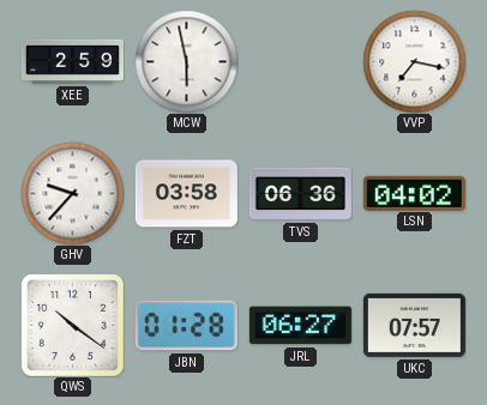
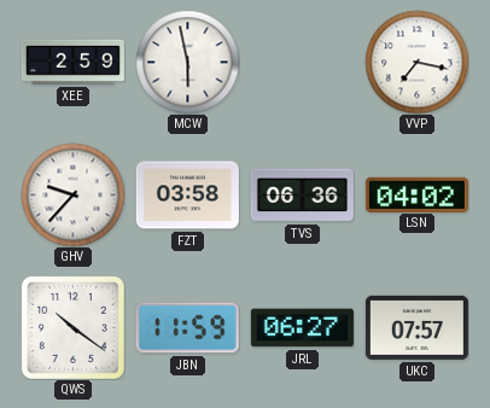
JBN: 01:28 -> 11:59
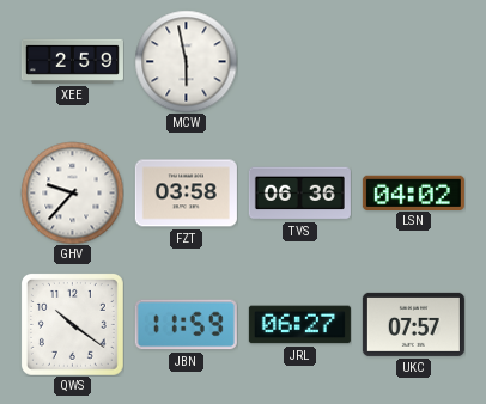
VVP: 7:17 -> none
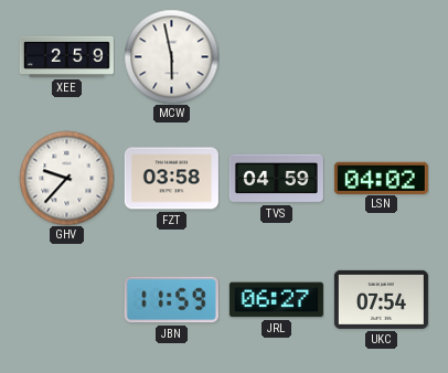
TVS: 06:36 -> 04:59
QWS: 10:21 -> none
UKC: 07:57 -> 07:54
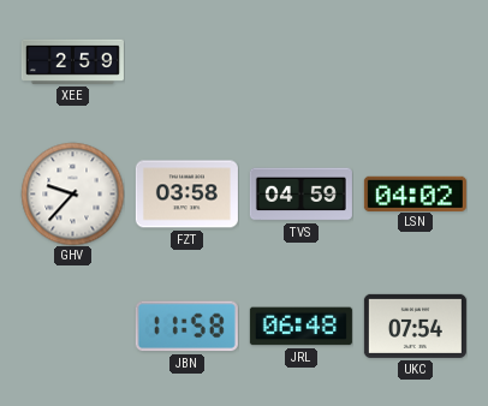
MCW: 5:58 -> none
JBN: 11:59 -> 11:58
JRL: 06:27 -> 06:48
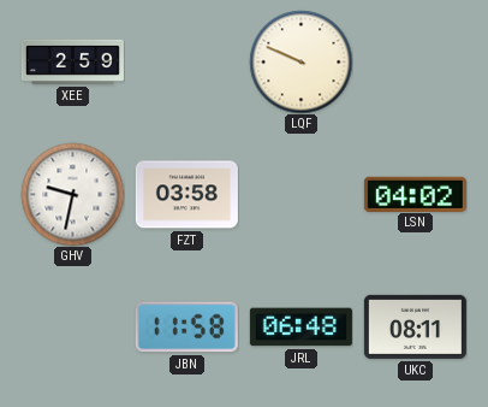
LQF: none -> 9:49
GHV: 9:37 -> 9:32
TVS: 04:59 -> none
UKC: 07:54 -> 08:11
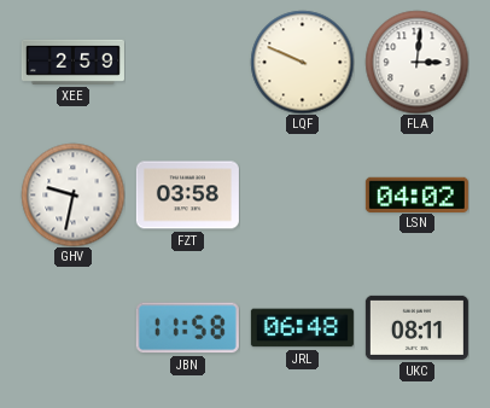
FLA: none -> 3:01
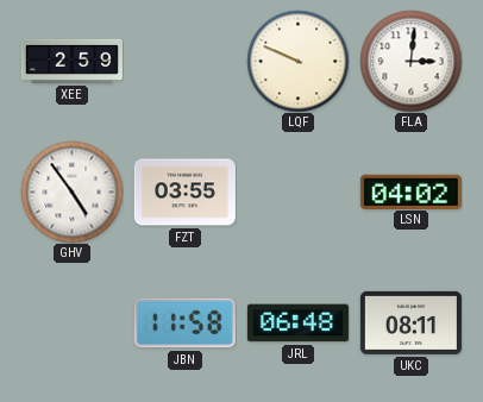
GHV: 9:32 -> 4:54
FZT: 03:58 -> 03:55
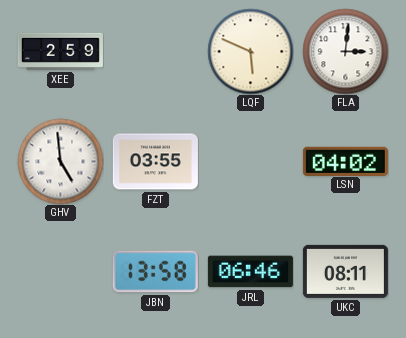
LQF: 9:49 -> 5:49
GHV: 4:54 -> 4:59
JBN: 11:58 -> 13:58
JRL: 06:48 -> 06:46
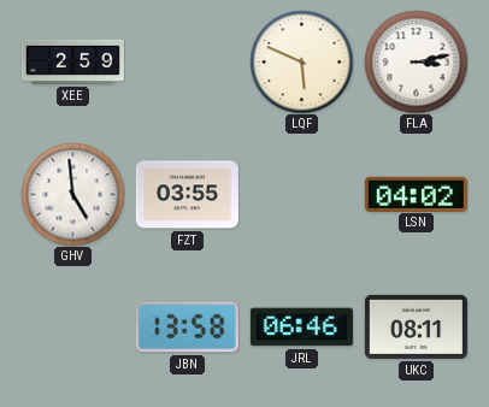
FLA: 3:01 -> 3:13
